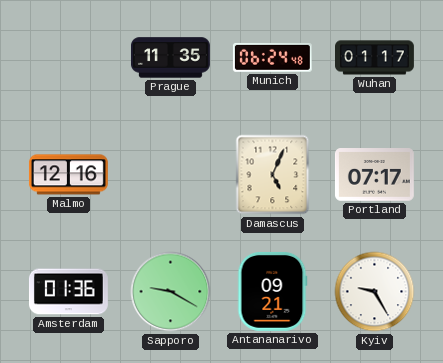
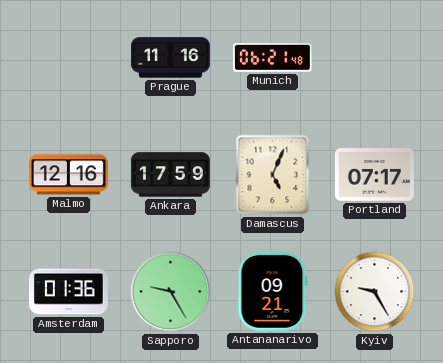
Prague: 11:35 -> 11:16
Munich: 06:24 -> 06:21
Wuhan: 01:17 -> none
Ankara: none -> 17:59
Sapporo: 9:20 -> 9:25
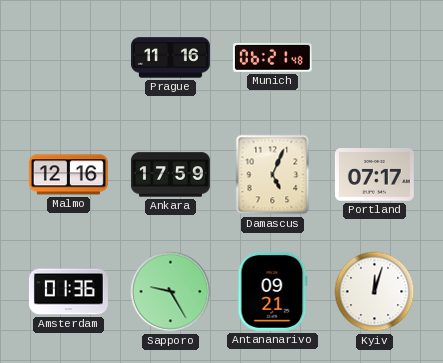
Kyiv: 9:25 -> 12:03
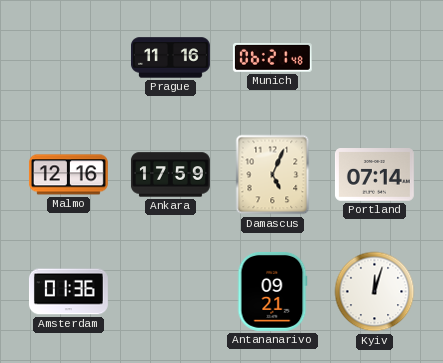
Portland: 07:17 -> 07:14
Sapporo: 9:25 -> none
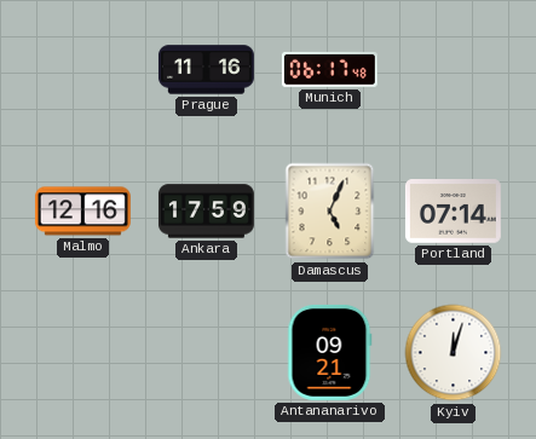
Munich: 06:21 -> 06:17
Amsterdam: 01:36 -> none
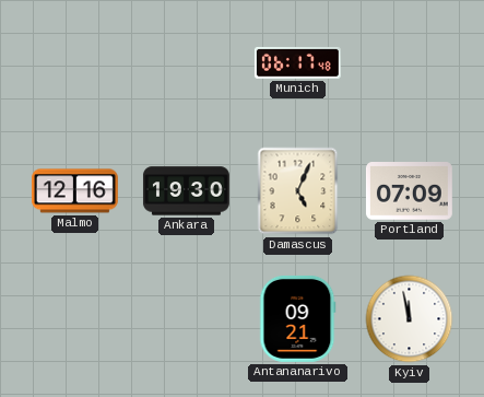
Prague: 11:16 -> none
Ankara: 17:59 -> 19:30
Portland: 07:14 -> 07:09
Kyiv: 12:03 -> 11:58
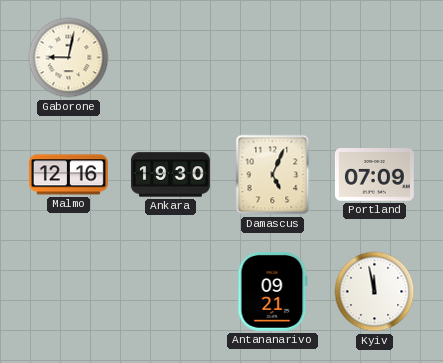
Gaborone: none -> 9:02
Munich: 06:17 -> none
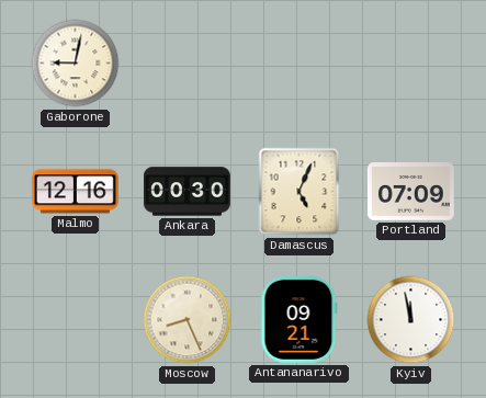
Ankara: 19:30 -> 00:30
Moscow: none -> 8:26
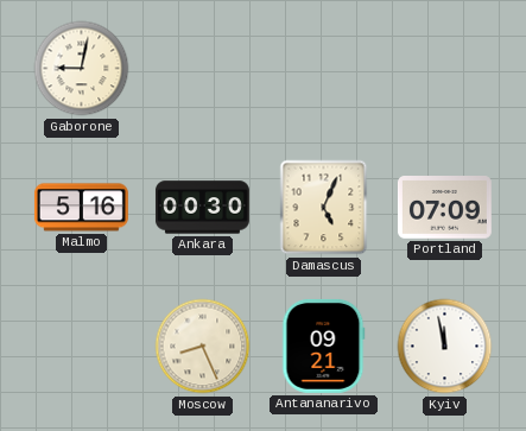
Malmo: 12:16 -> 5:16
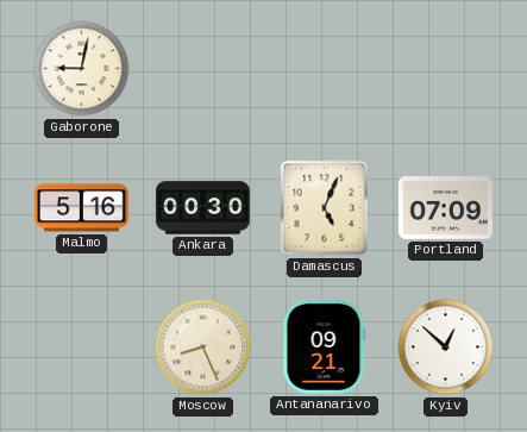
Kyiv: 11:58 -> 12:52
